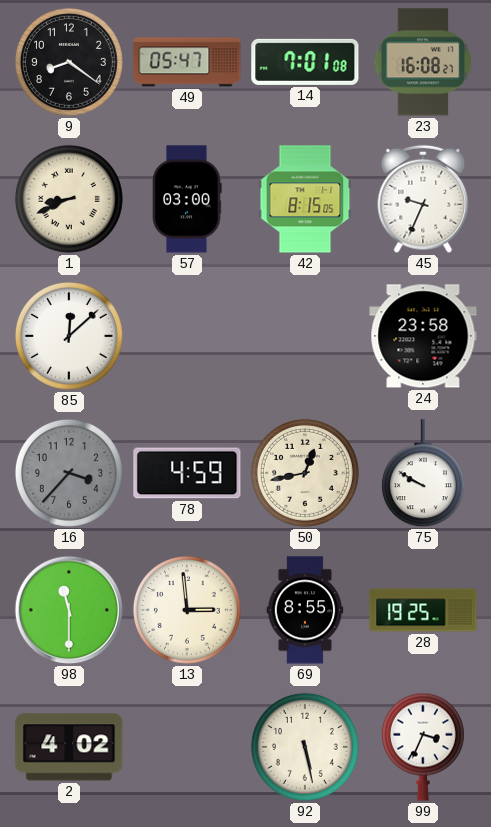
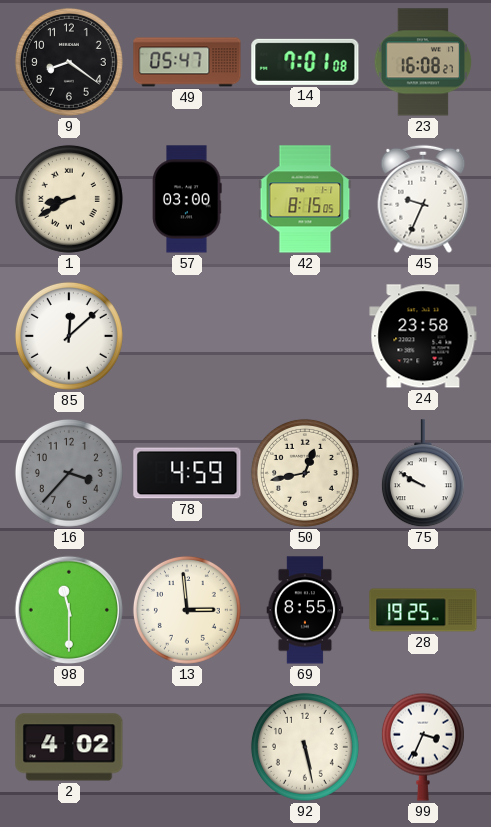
1: 8:41 -> 8:40
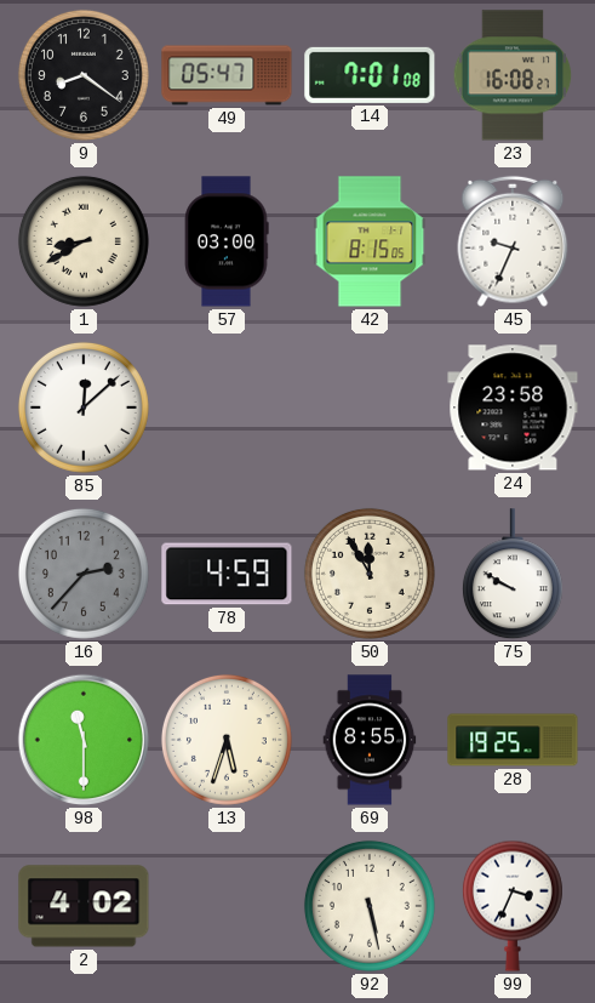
16: 3:37 -> 2:37
50: 12:43 -> 11:55
13: 2:59 -> 5:33
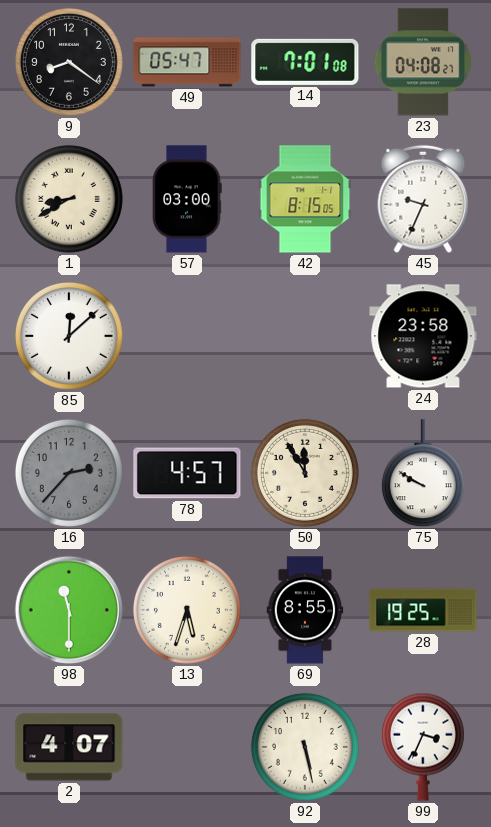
23: 16:08 -> 04:08
78: 4:59 -> 4:57
2: 4:02 -> 4:07
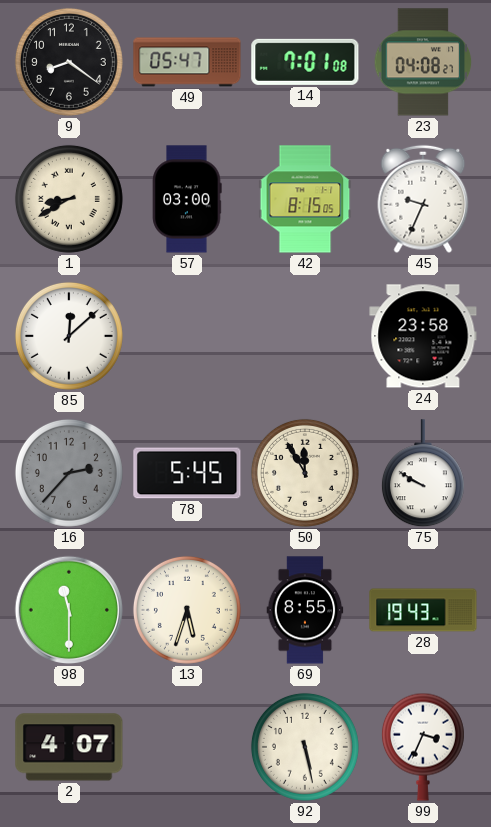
78: 4:57 -> 5:45
28: 19:25 -> 19:43
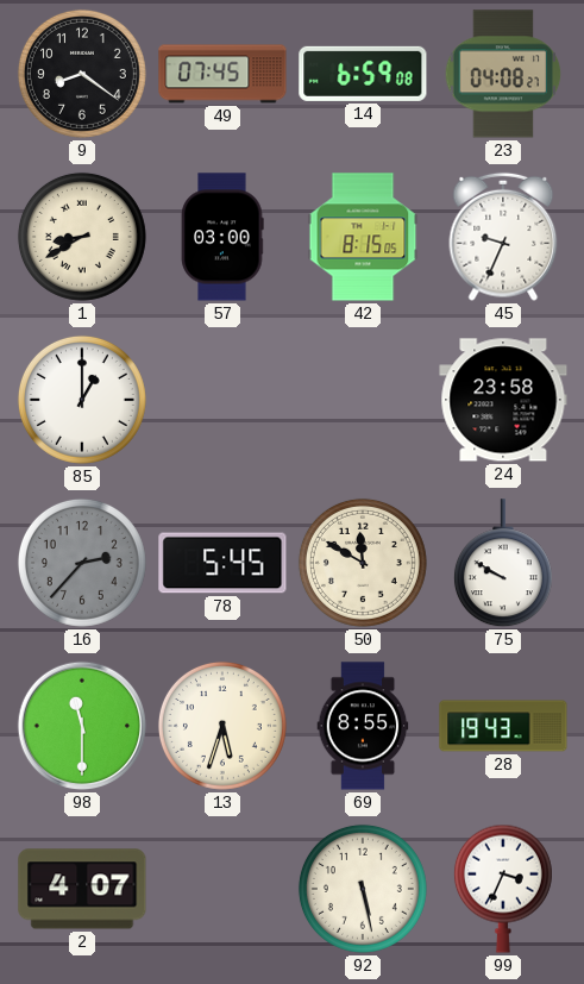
49: 05:47 -> 07:45
14: 7:01 -> 6:59
85: 12:08 -> 1:00
50: 11:55 -> 11:50
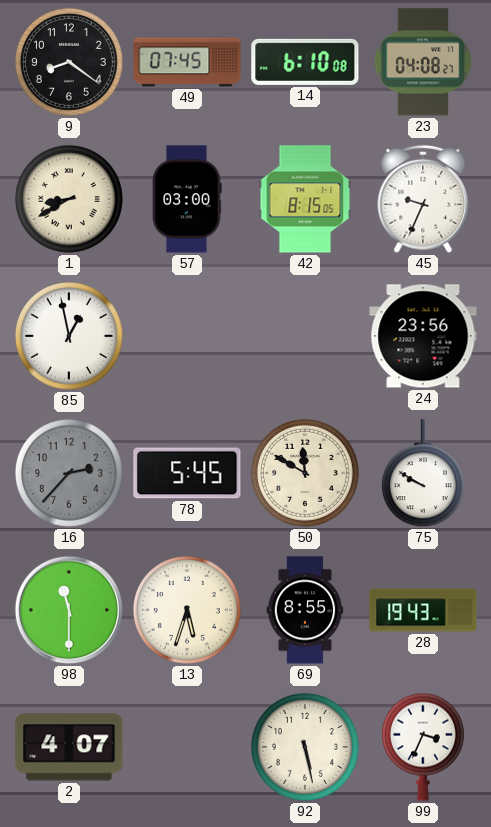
14: 6:59 -> 6:10
85: 1:00 -> 12:58
24: 23:58 -> 23:56
